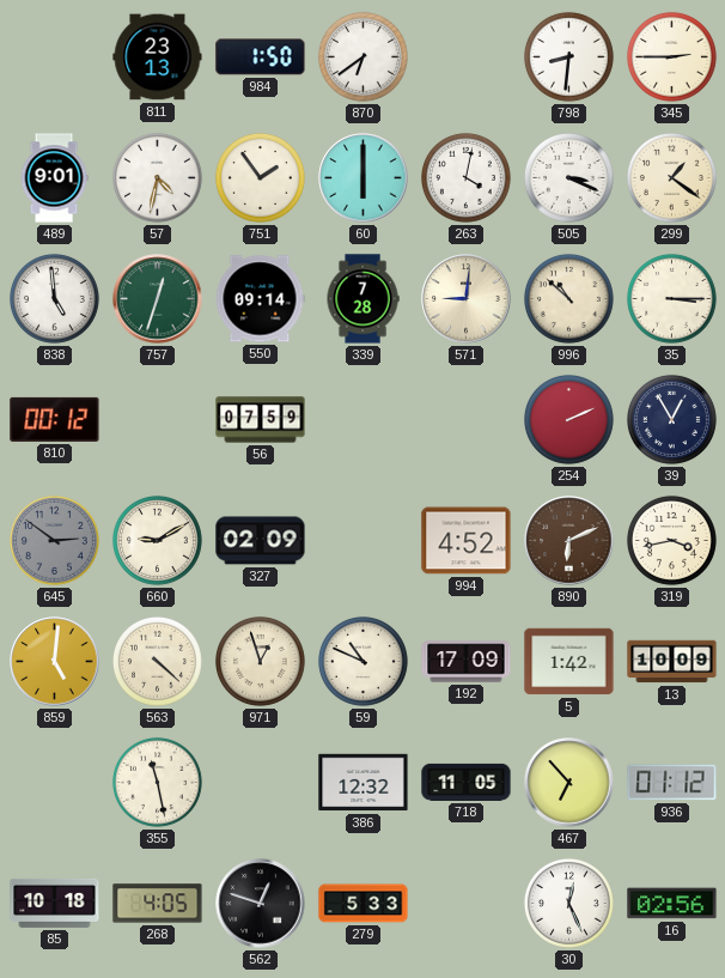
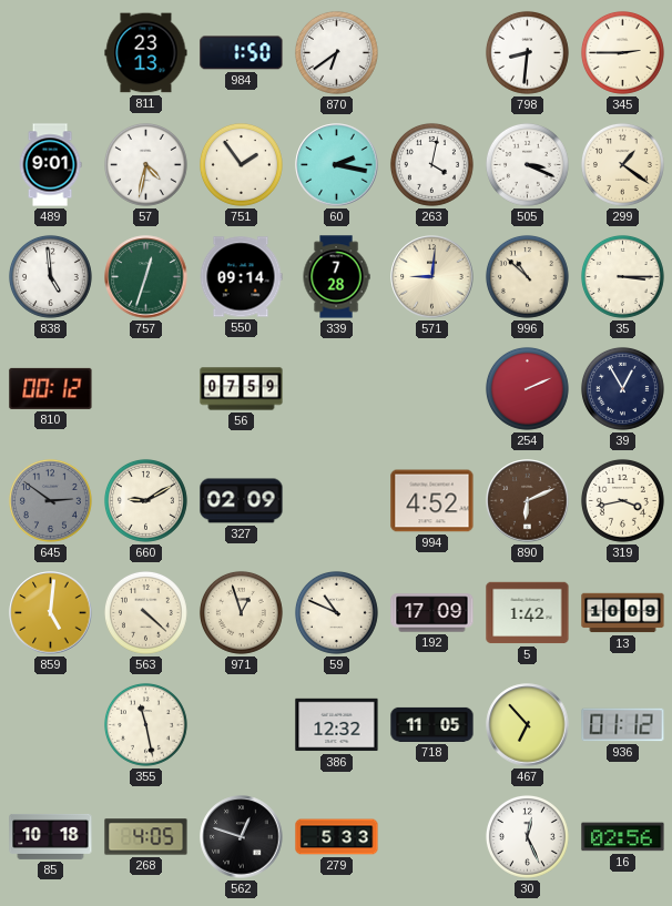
60: 6:00 -> 2:17
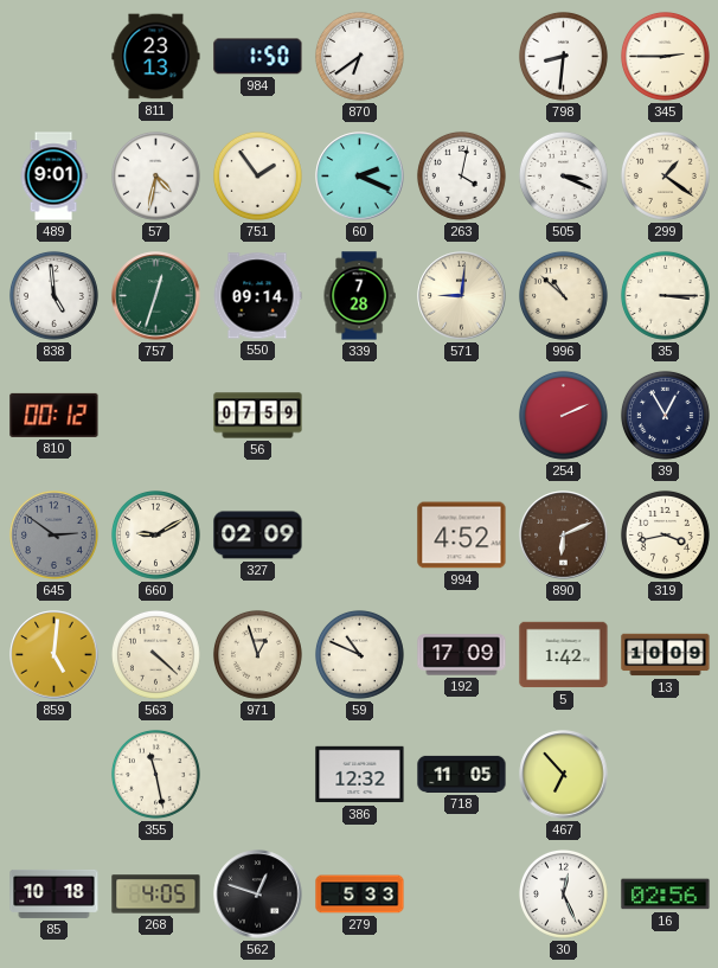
60: 2:17 -> 2:19
936: 01:12 -> none
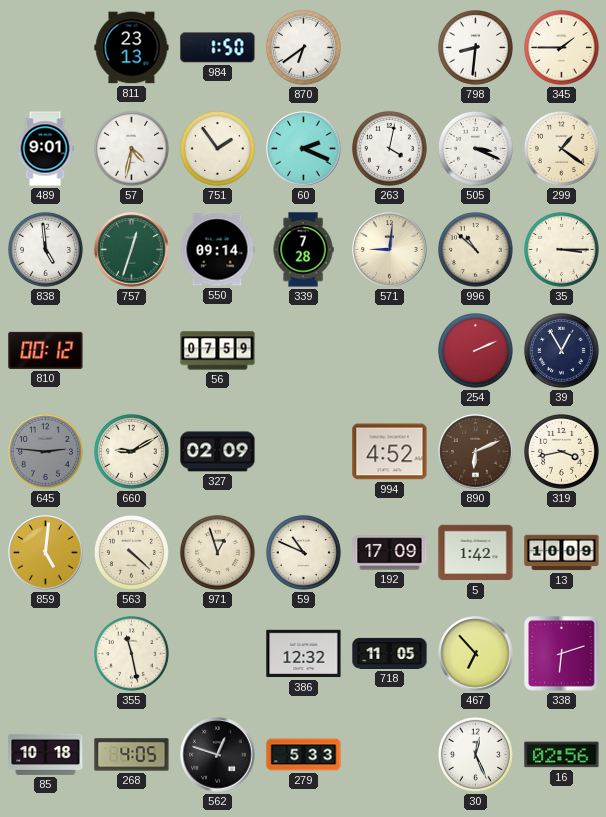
345: 2:45 -> 1:45
645: 2:51 -> 2:46
338: none -> 6:12
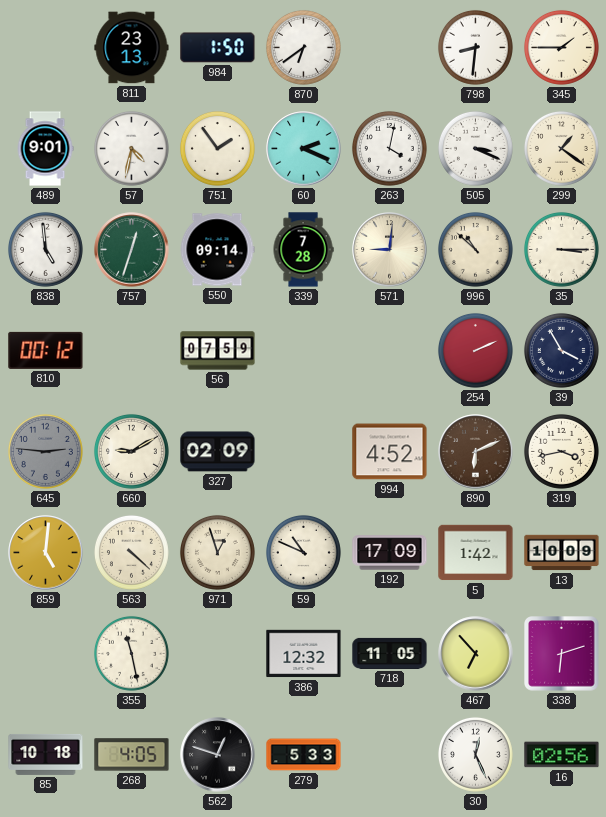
39: 12:55 -> 3:55
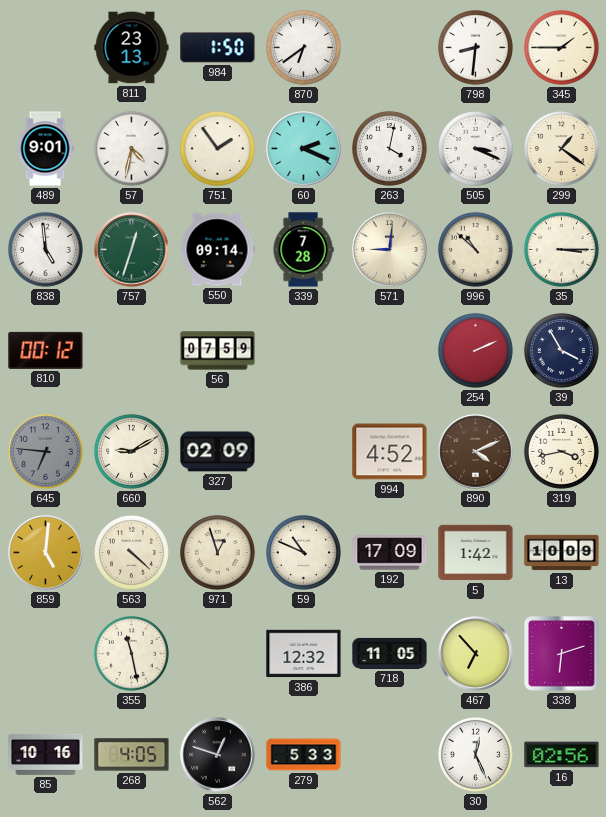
645: 2:46 -> 6:46
890: 6:11 -> 4:11
85: 10:18 -> 10:16
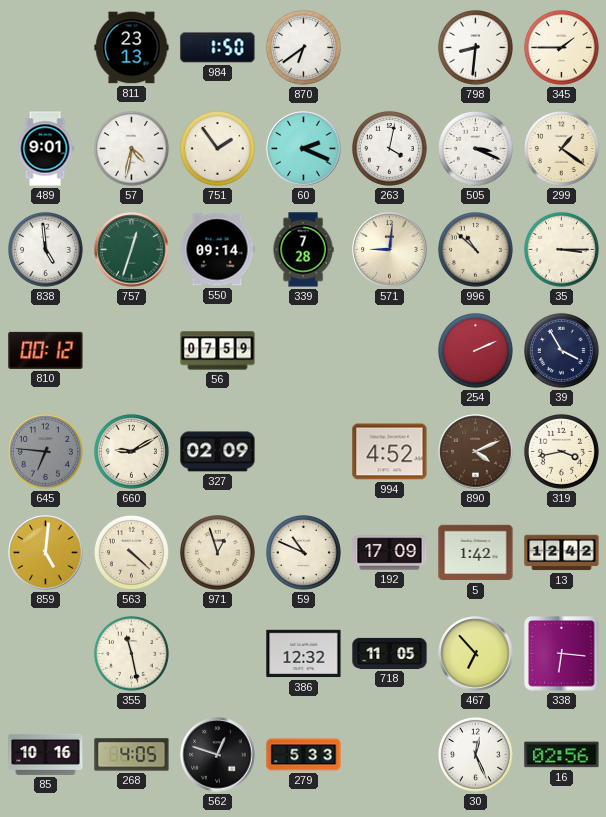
13: 10:09 -> 12:42
338: 6:12 -> 6:16
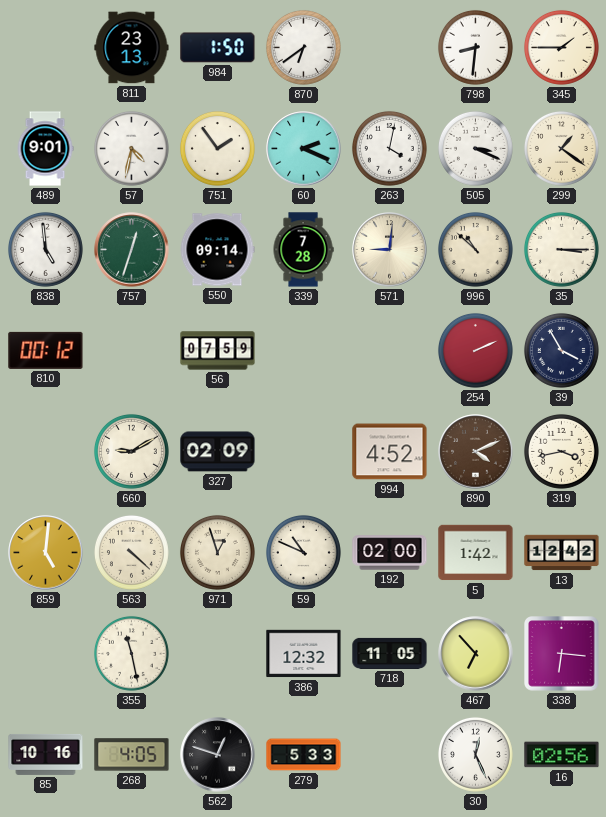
645: 6:46 -> none
192: 17:09 -> 02:00
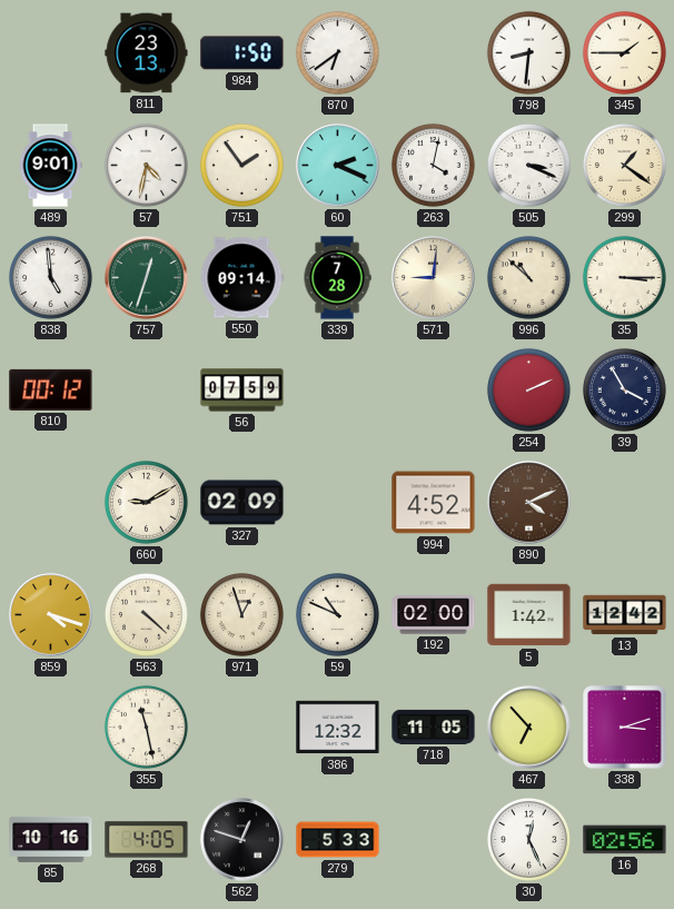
319: 3:43 -> none
859: 5:01 -> 4:18
338: 6:16 -> 3:12
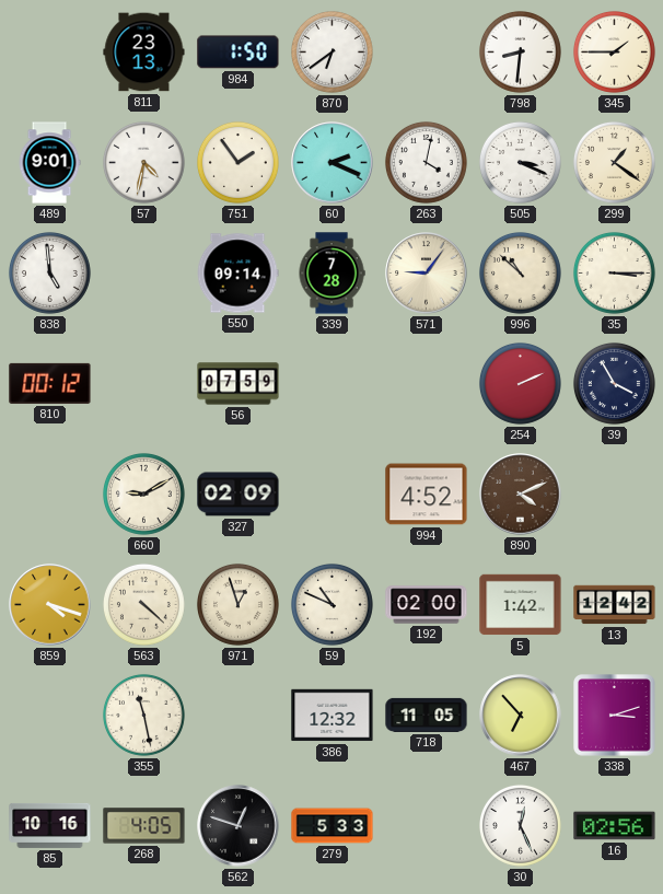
757: 12:33 -> none
571: 9:01 -> 9:06
